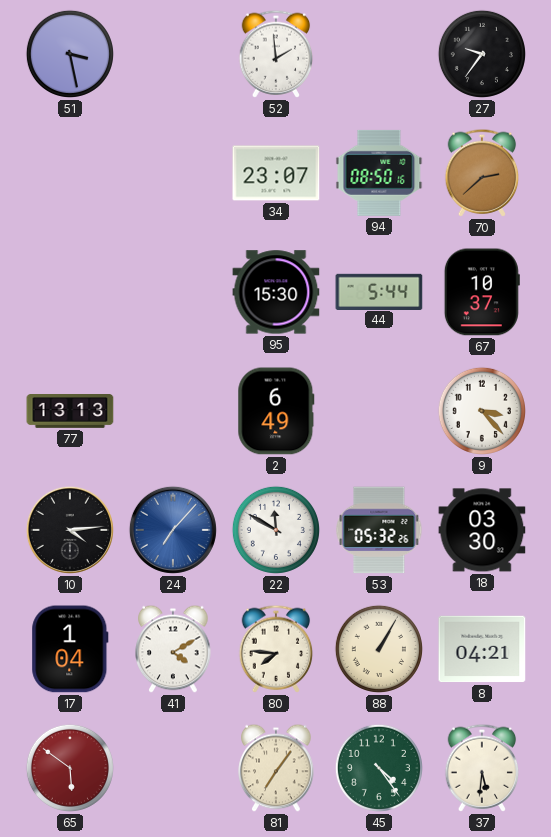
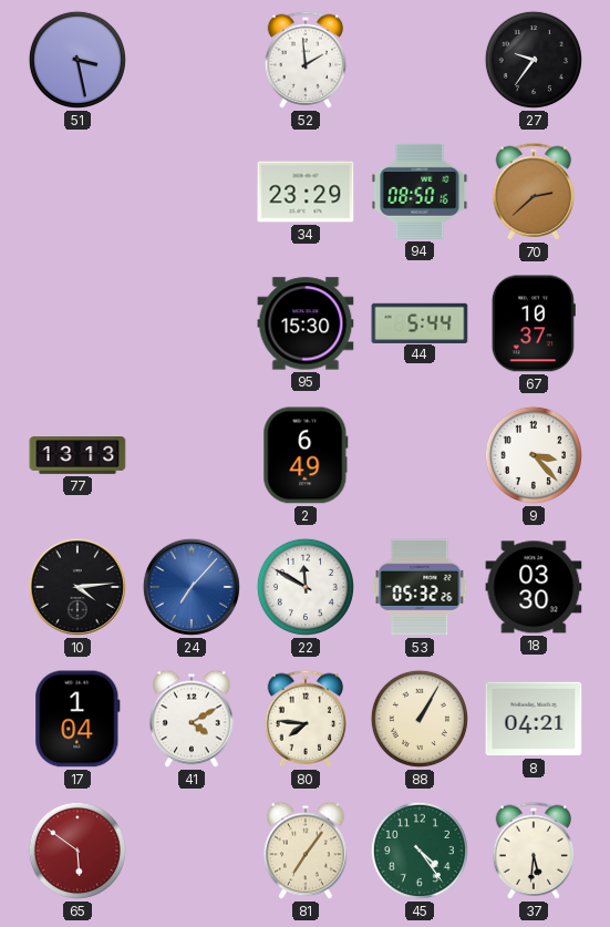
34: 23:07 -> 23:29
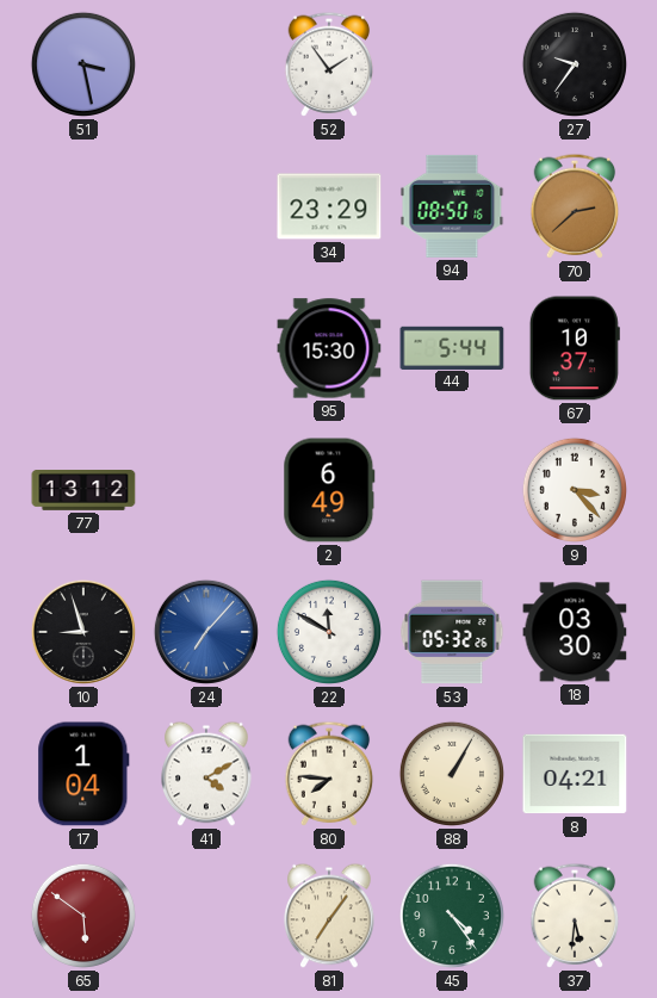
52: 1:59 -> 1:54
77: 13:13 -> 13:12
10: 4:14 -> 8:57
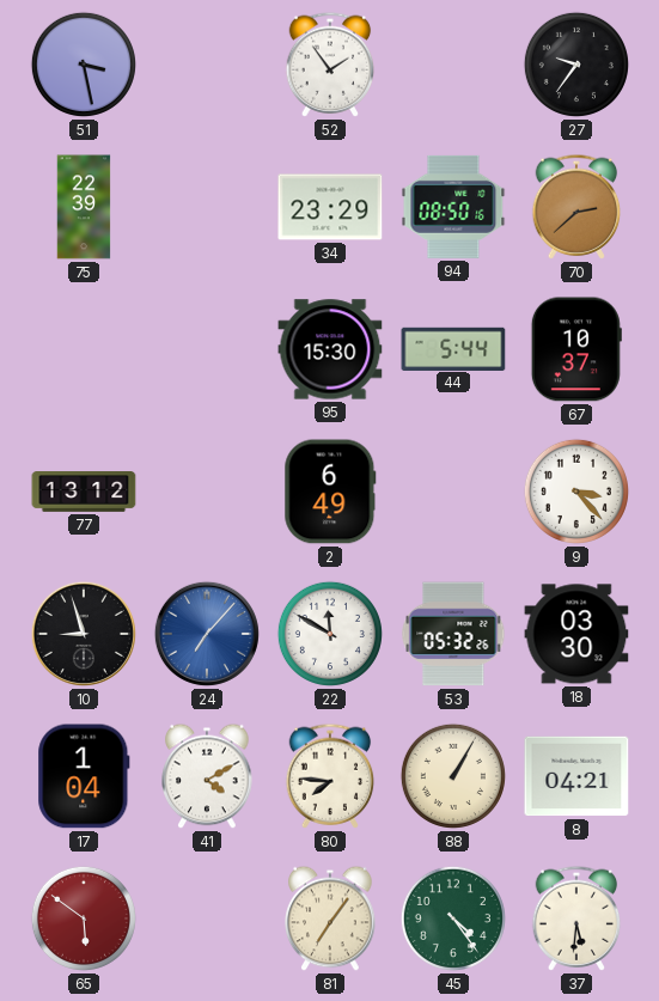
75: none -> 22:39
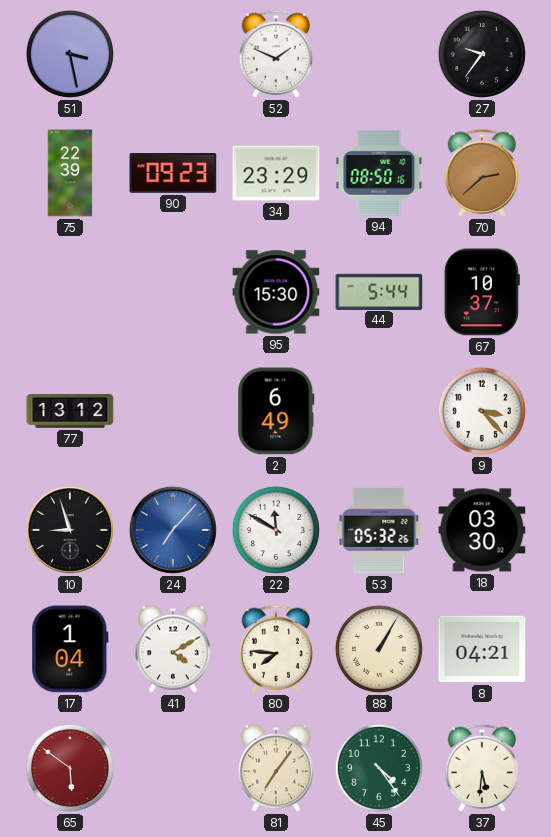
52: 1:54 -> 1:49
90: none -> 09:23
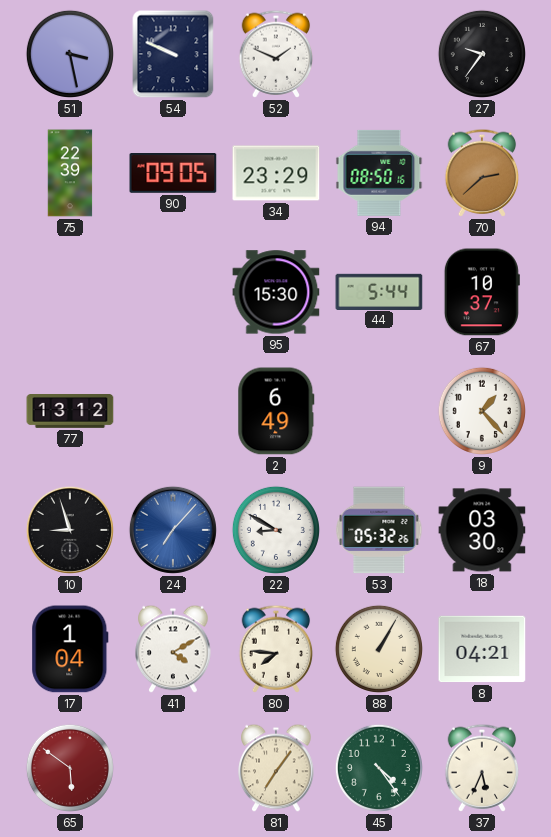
54: none -> 9:49
90: 09:23 -> 09:05
9: 3:23 -> 1:23
22: 11:50 -> 8:50
37: 5:31 -> 5:34
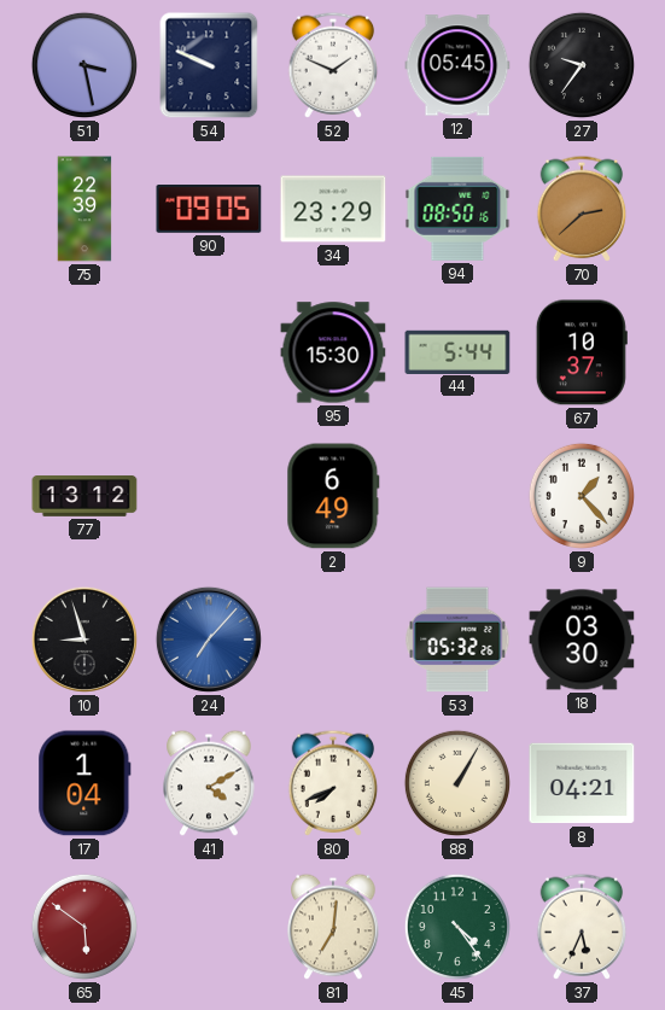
12: none -> 05:45
22: 8:50 -> none
80: 7:46 -> 7:41
81: 7:06 -> 7:01
